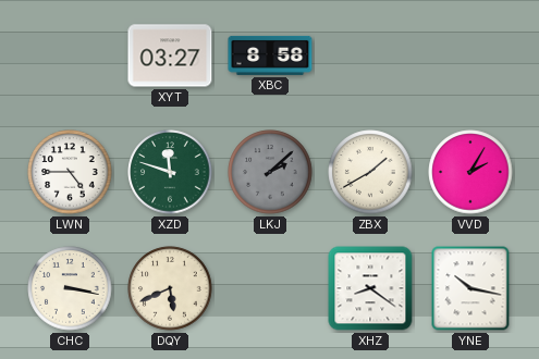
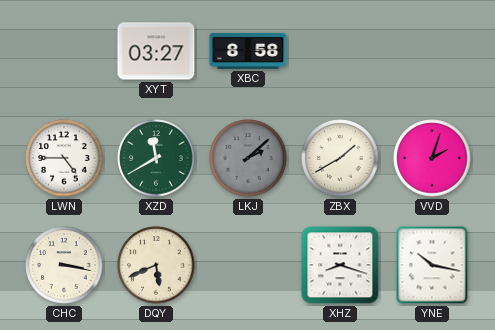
XZD: 11:48 -> 11:40
VVD: 2:05 -> 2:03
XHZ: 8:21 -> 8:18
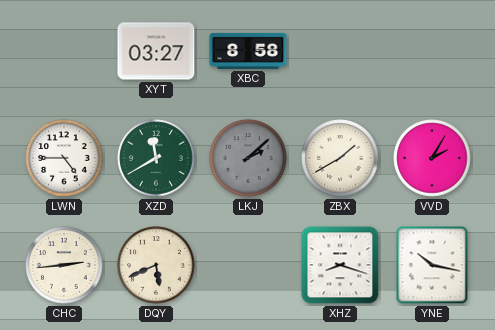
VVD: 2:03 -> 2:05
CHC: 3:17 -> 2:44
